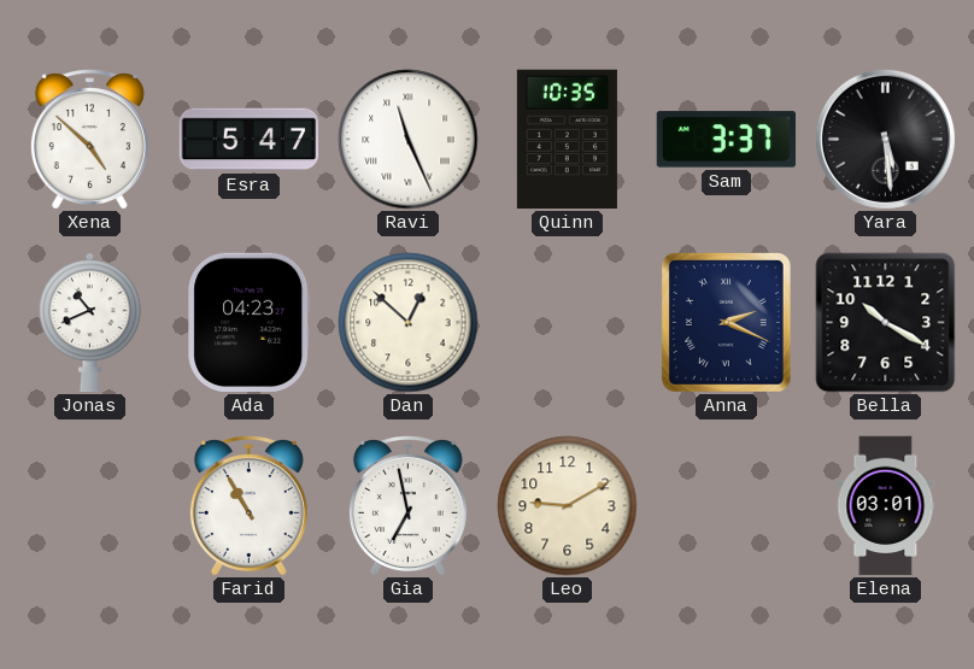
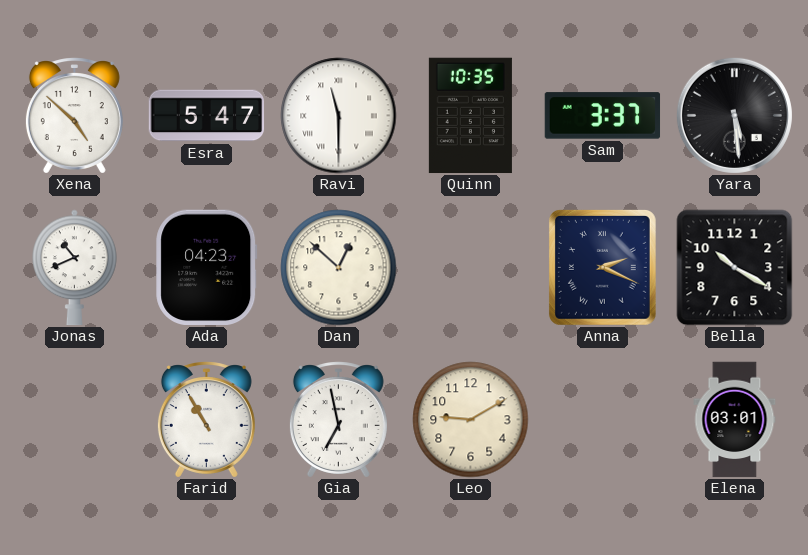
Ravi: 11:26 -> 11:30
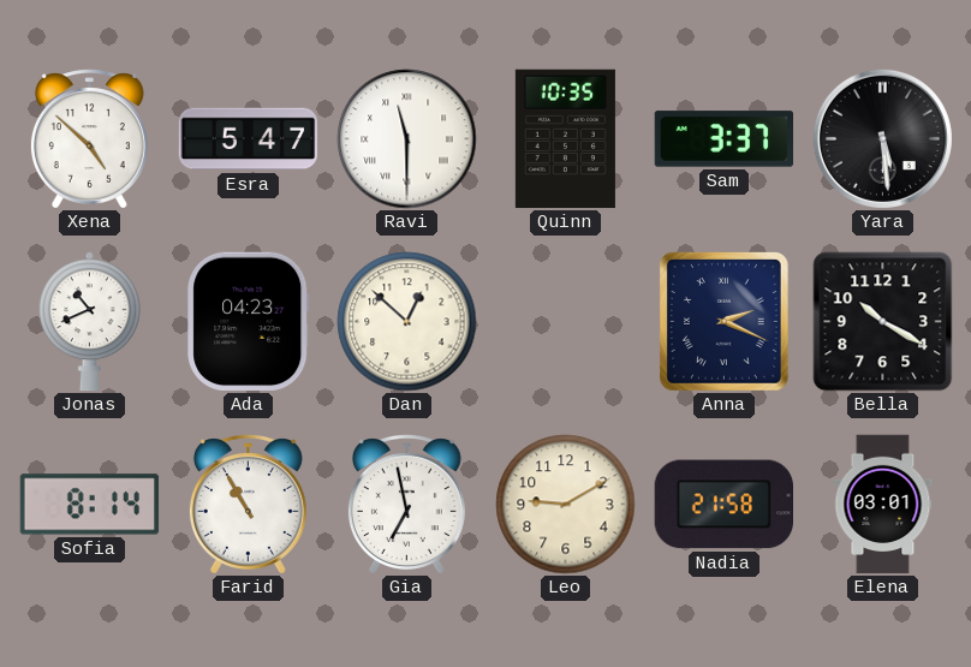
Sofia: none -> 8:14
Nadia: none -> 21:58
